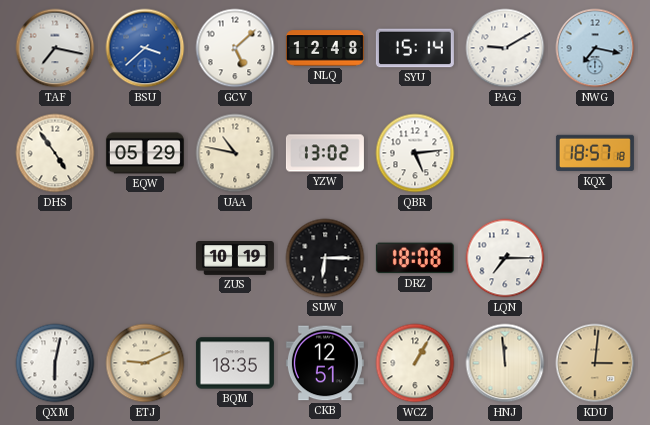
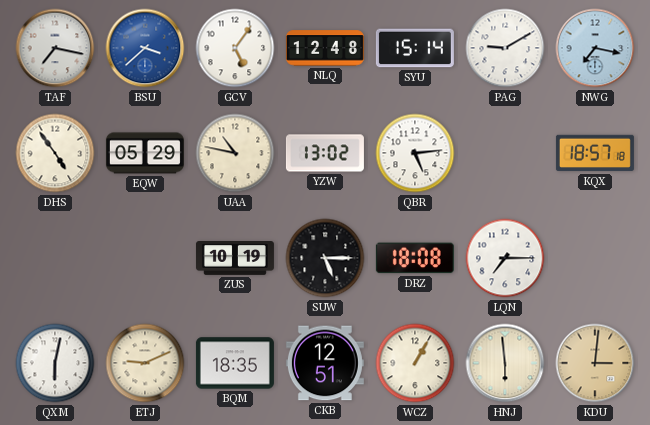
GCV: 5:08 -> 5:06
SUW: 6:15 -> 5:15
HNJ: 11:59 -> 5:59
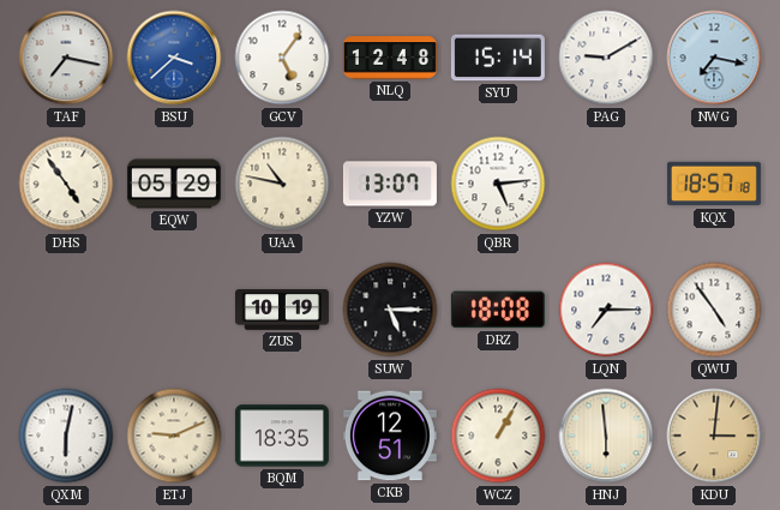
YZW: 13:02 -> 13:07
QWU: none -> 4:54
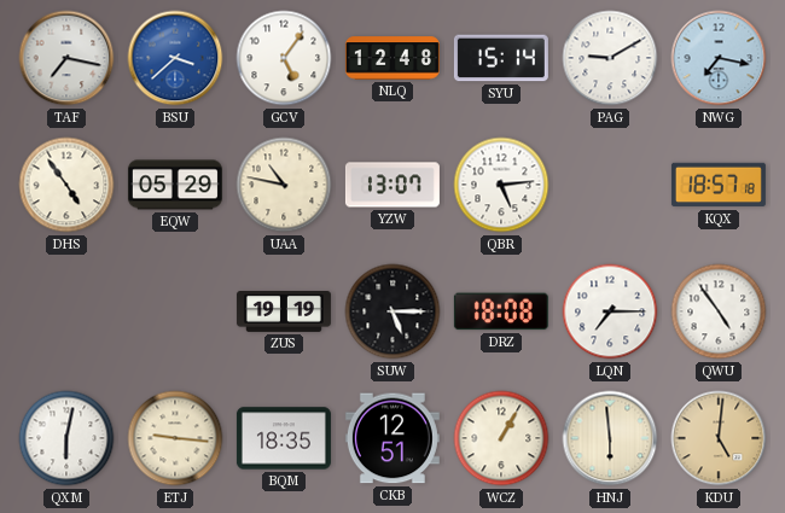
ZUS: 10:19 -> 19:19
ETJ: 9:11 -> 9:16
KDU: 3:01 -> 5:01
